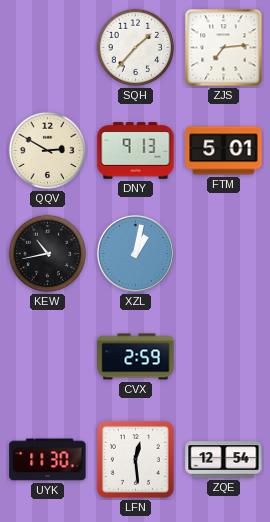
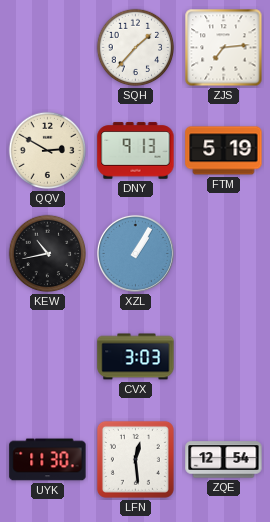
FTM: 5:01 -> 5:19
XZL: 1:02 -> 1:05
CVX: 2:59 -> 3:03
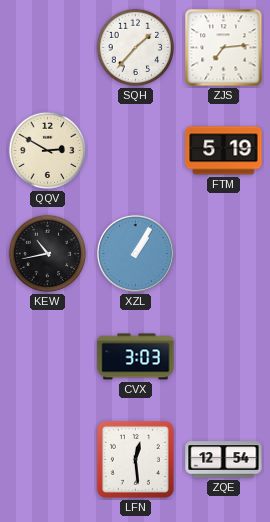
DNY: 9:13 -> none
UYK: 11:30 -> none
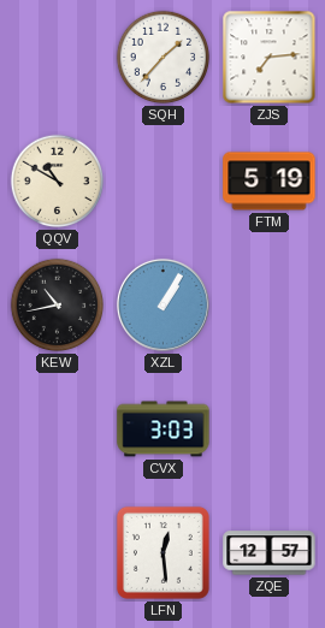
QQV: 2:50 -> 10:50
ZQE: 12:54 -> 12:57
